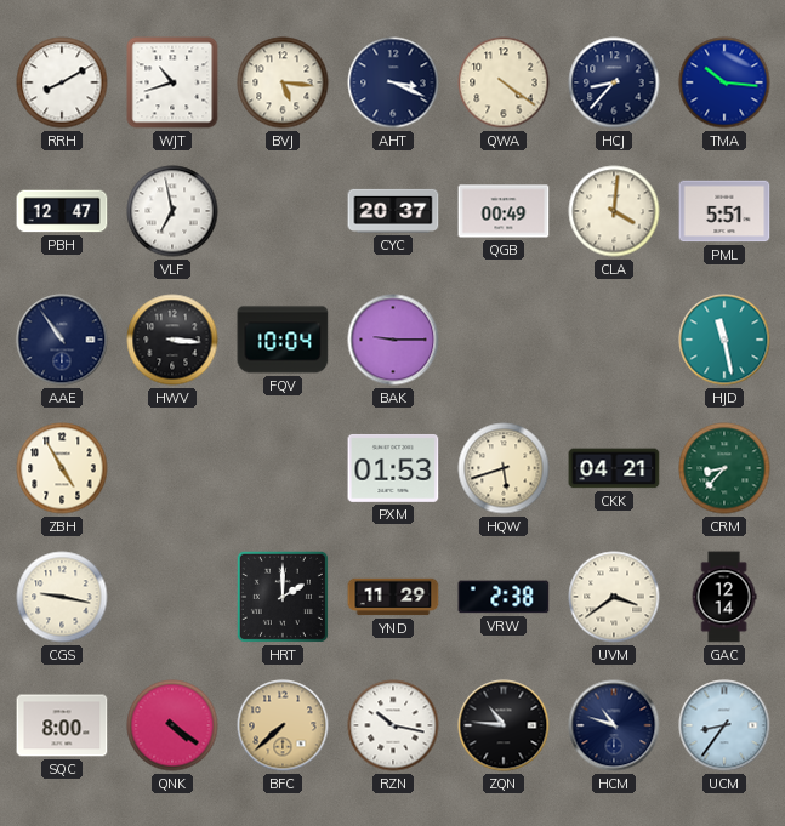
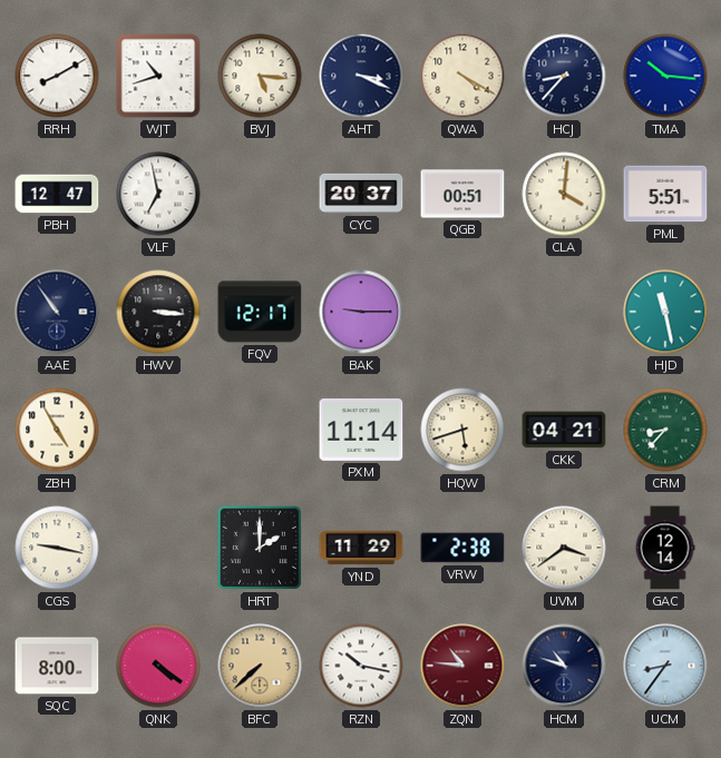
QWA: 4:21 -> 4:20
QGB: 00:49 -> 00:51
FQV: 10:04 -> 12:17
PXM: 01:53 -> 11:14
ZQN dial: black -> burgundy
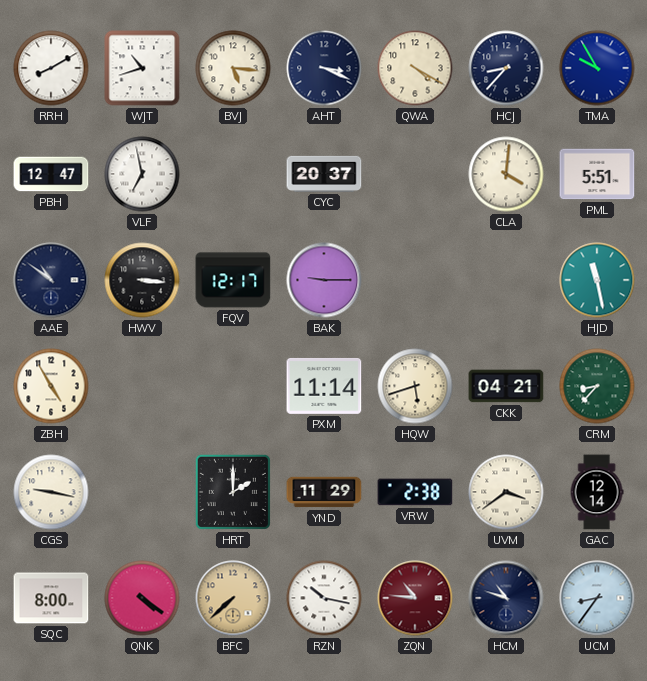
TMA: 10:16 -> 9:55
QGB: 00:51 -> none
AAE: 10:54 -> 10:51
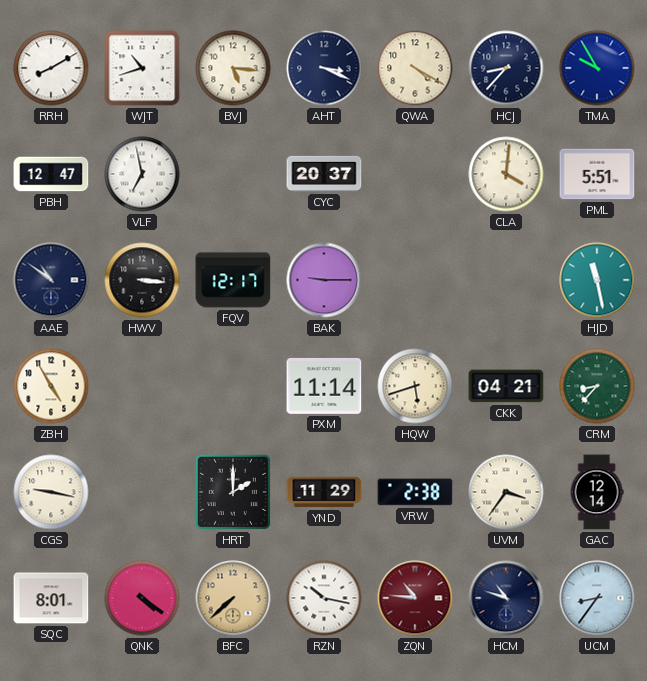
UVM: 3:39 -> 3:36
SQC: 8:00 -> 8:01
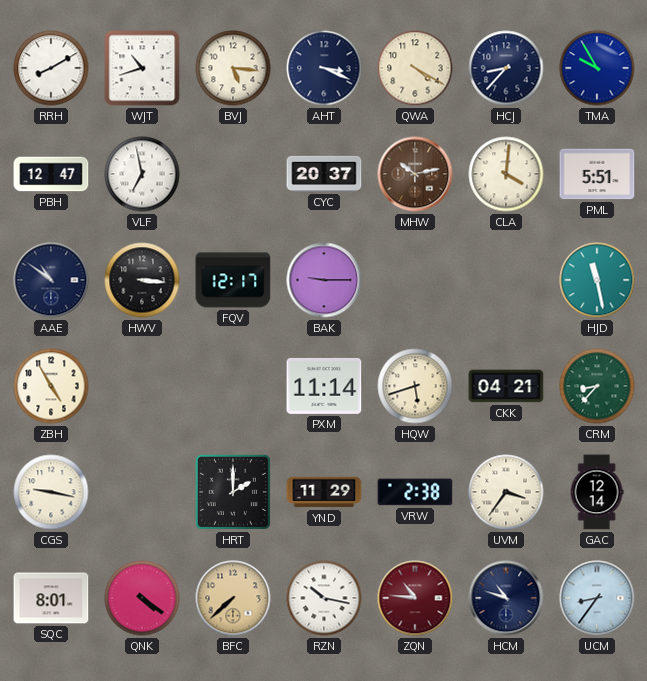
MHW: none -> 10:13
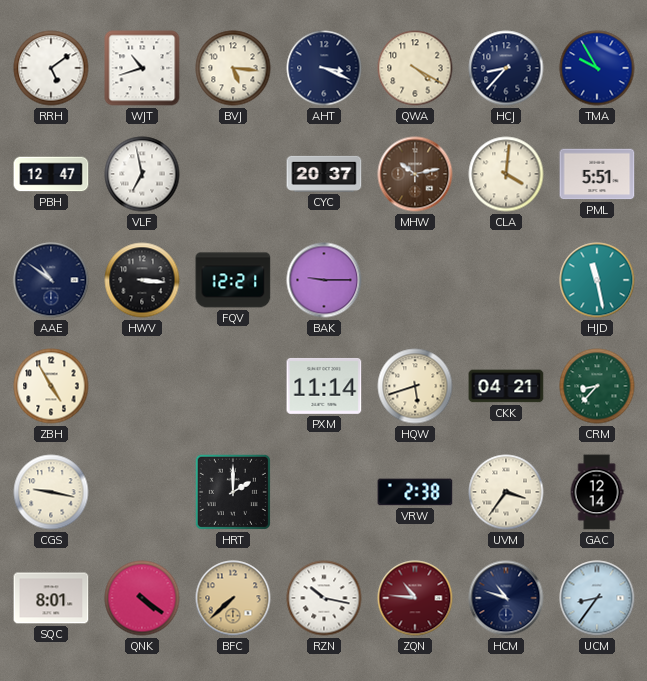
RRH: 8:10 -> 5:09
FQV: 12:17 -> 12:21
YND: 11:29 -> none
